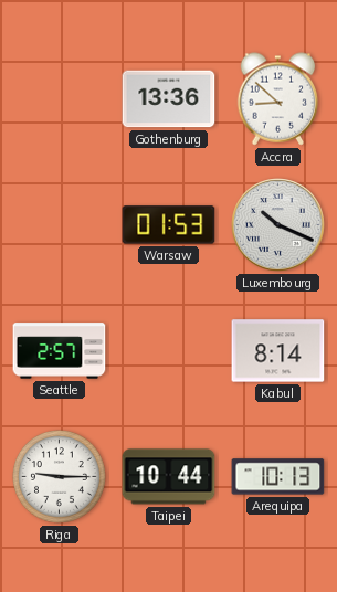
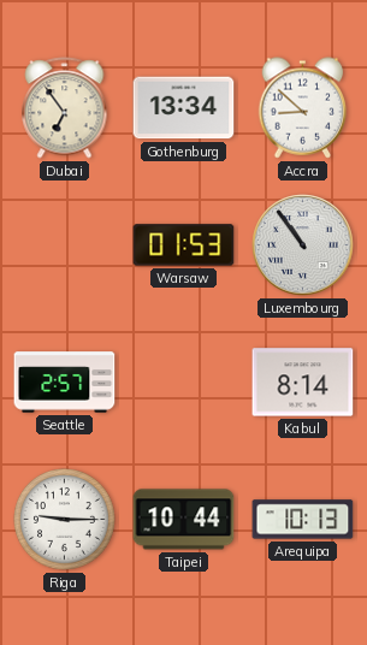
Dubai: none -> 6:54
Gothenburg: 13:36 -> 13:34
Luxembourg: 10:19 -> 10:54
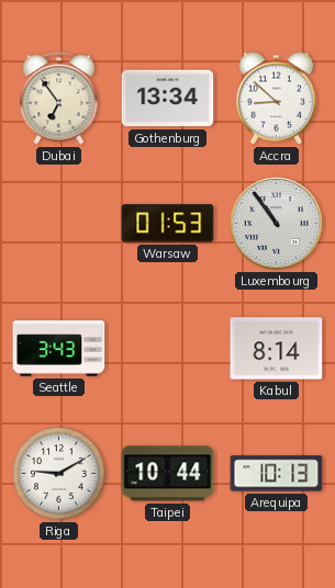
Seattle: 2:57 -> 3:43
Riga: 9:15 -> 9:10
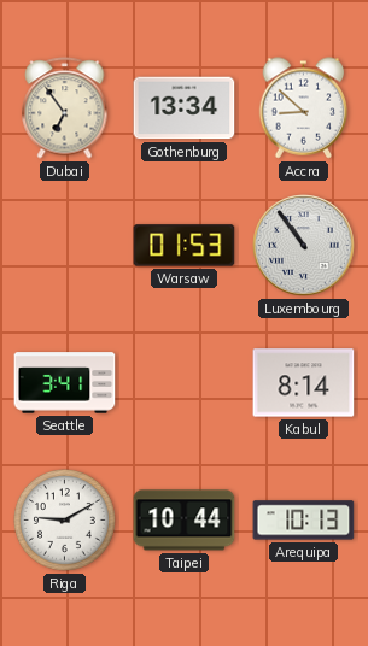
Seattle: 3:43 -> 3:41
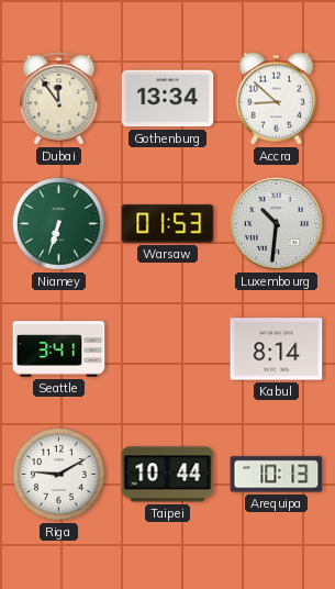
Dubai: 6:54 -> 11:54
Niamey: none -> 6:33
Luxembourg: 10:54 -> 10:31
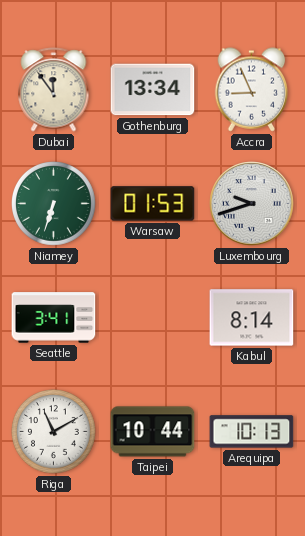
Accra: 8:52 -> 8:56
Luxembourg: 10:31 -> 9:42
Riga: 9:10 -> 11:10
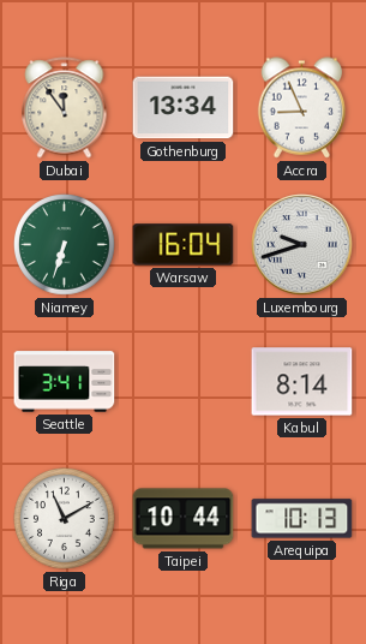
Warsaw: 01:53 -> 16:04
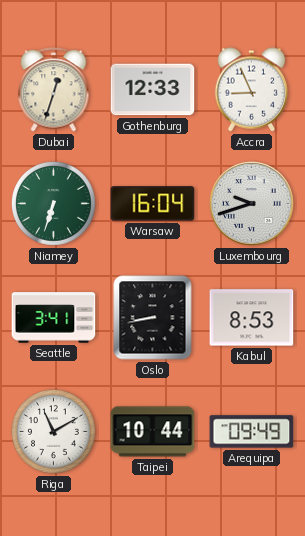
Dubai: 11:54 -> 12:33
Gothenburg: 13:34 -> 12:33
Oslo: none -> 8:43
Kabul: 8:14 -> 8:53
Arequipa: 10:13 -> 09:49
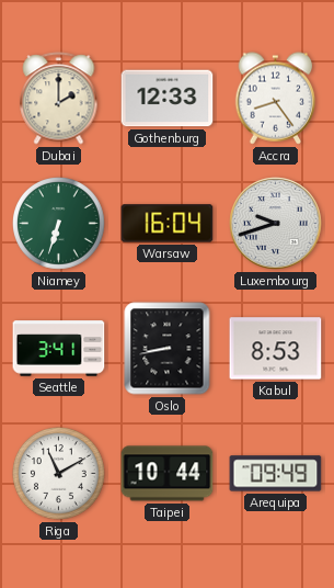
Dubai: 12:33 -> 2:00
Accra: 8:56 -> 8:24
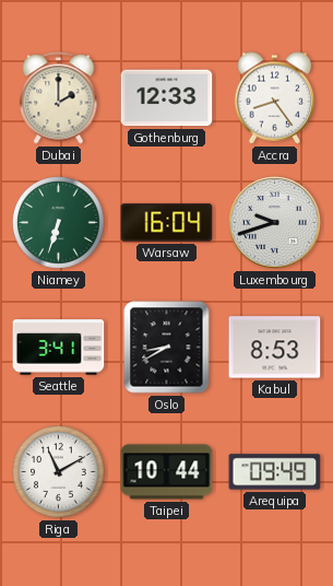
Oslo: 8:43 -> 8:40
